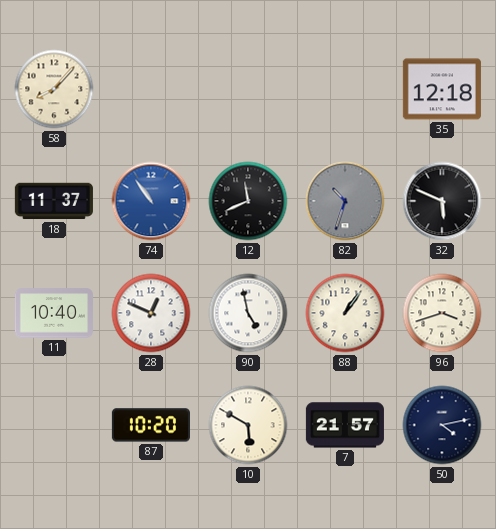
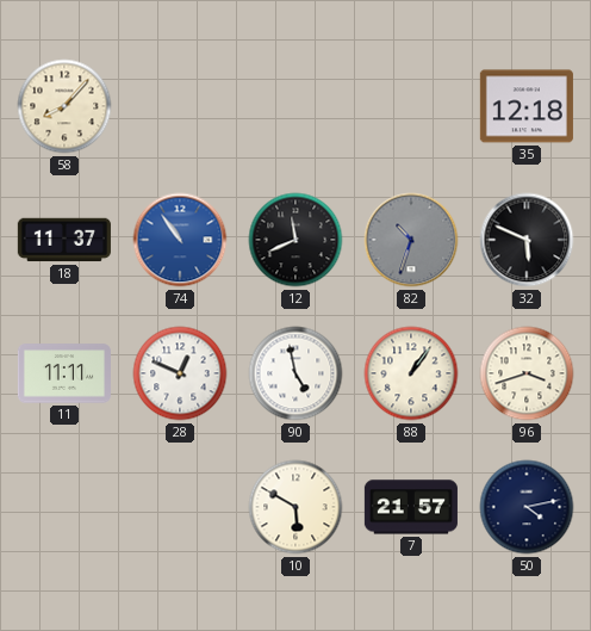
11: 10:40 -> 11:11
87: 10:20 -> none
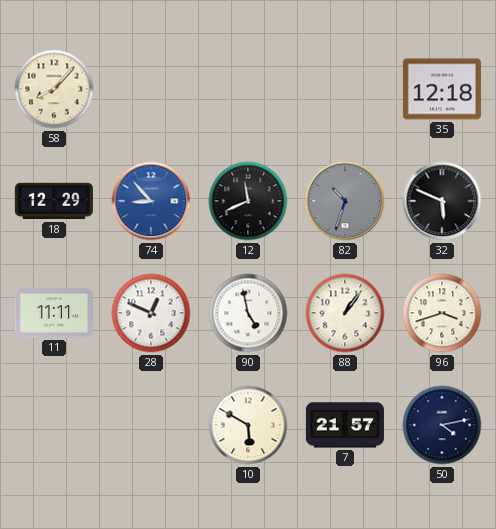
18: 11:37 -> 12:29
74: 10:54 -> 8:53
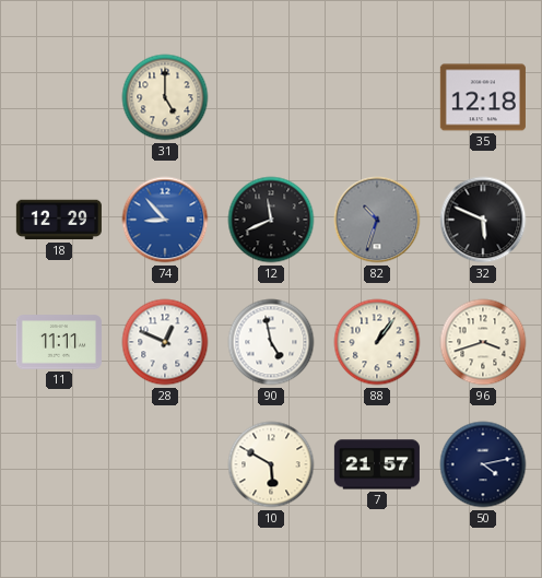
58: 8:07 -> none
31: none -> 5:00
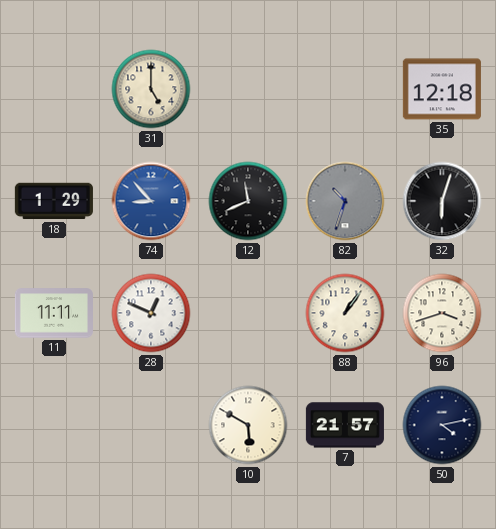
18: 12:29 -> 1:29
32: 5:49 -> 6:03
90: 4:58 -> none
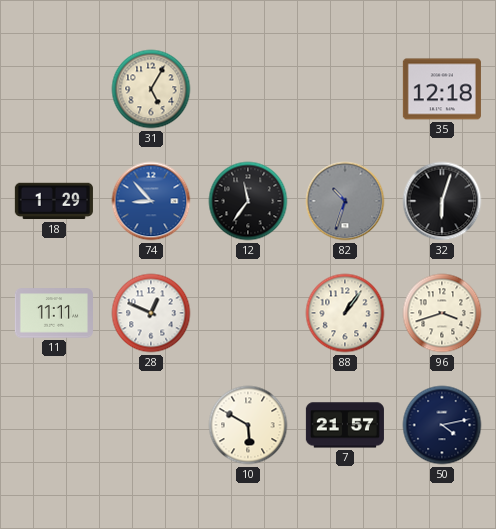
31: 5:00 -> 5:05
12: 11:41 -> 11:36
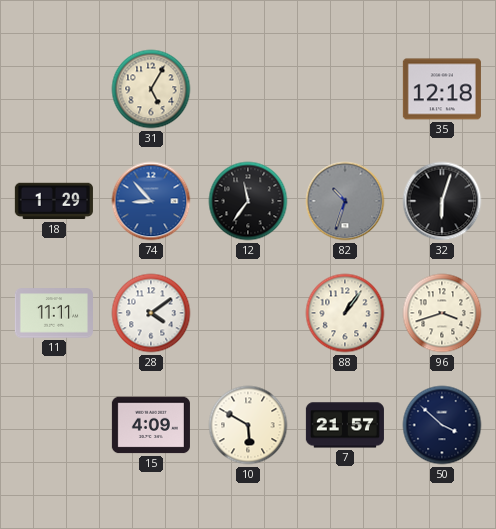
28: 12:49 -> 4:09
15: none -> 4:09
50: 4:13 -> 3:52
